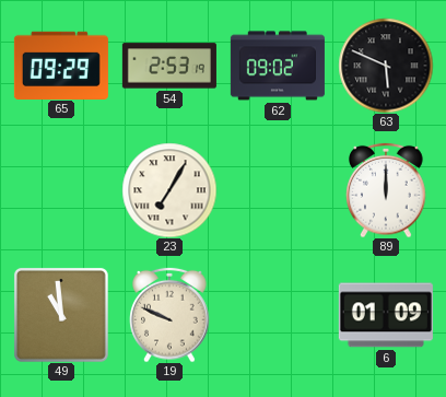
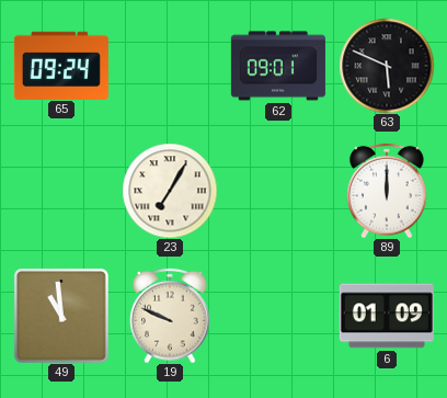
65: 09:29 -> 09:24
54: 2:53 -> none
62: 09:02 -> 09:01
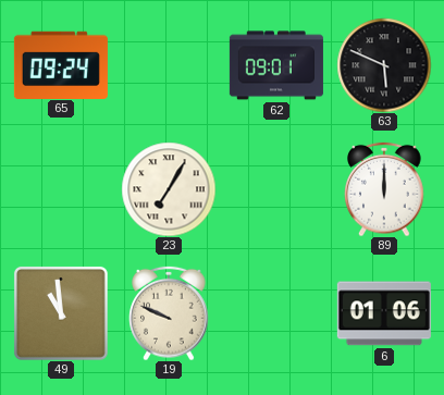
6: 01:09 -> 01:06
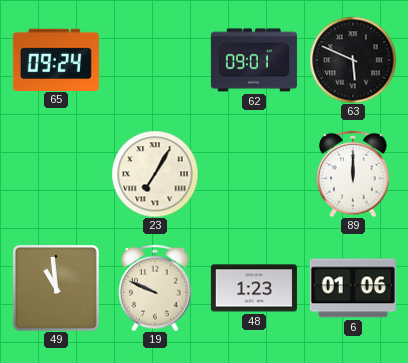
48: none -> 1:23
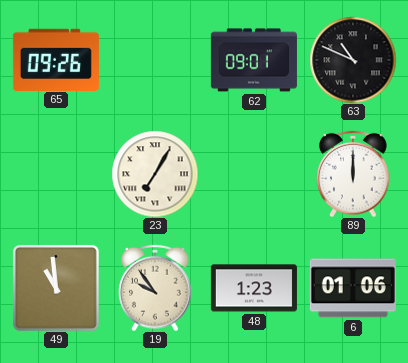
65: 09:24 -> 09:26
63: 5:49 -> 10:49
19: 9:49 -> 9:54
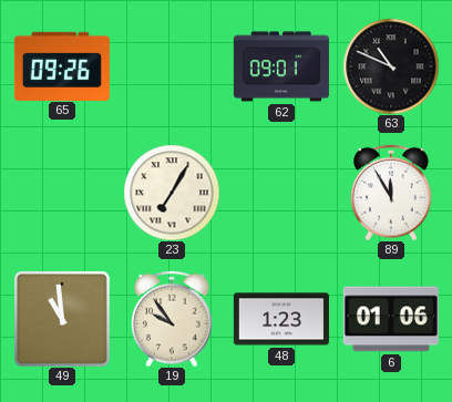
89: 12:00 -> 11:55
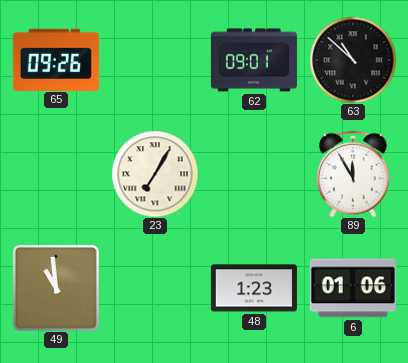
63: 10:49 -> 10:52
19: 9:54 -> none
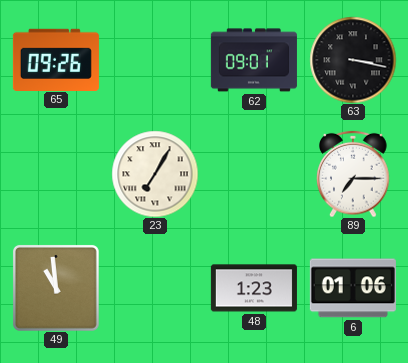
63: 10:52 -> 3:17
89: 11:55 -> 7:15
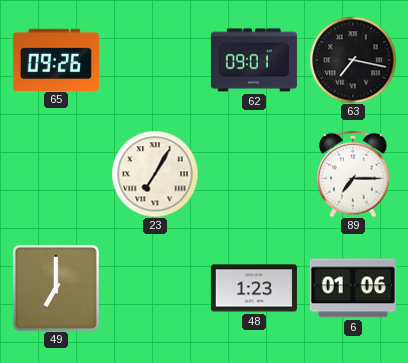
63: 3:17 -> 7:17
49: 10:59 -> 7:00
